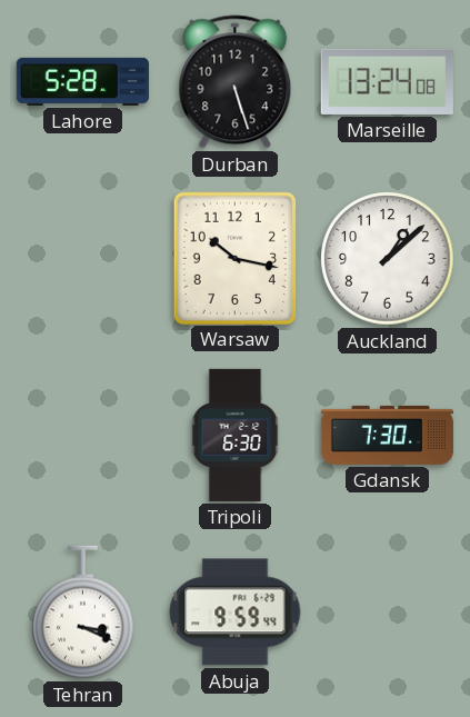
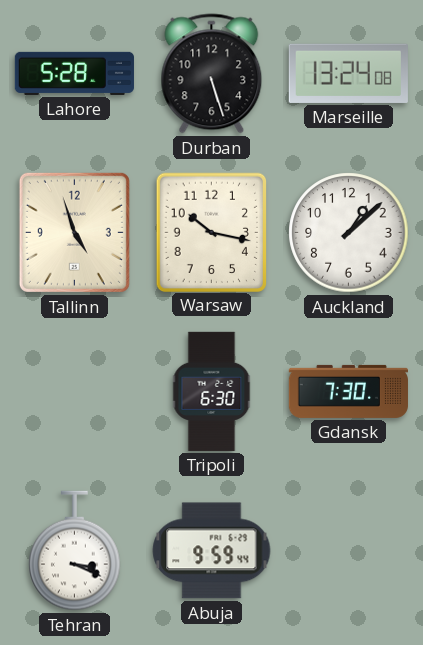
Tallinn: none -> 4:57
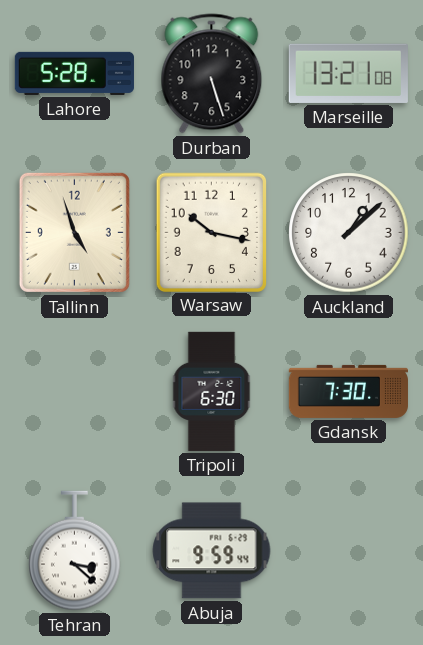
Marseille: 13:24 -> 13:21
Tehran: 3:19 -> 3:22
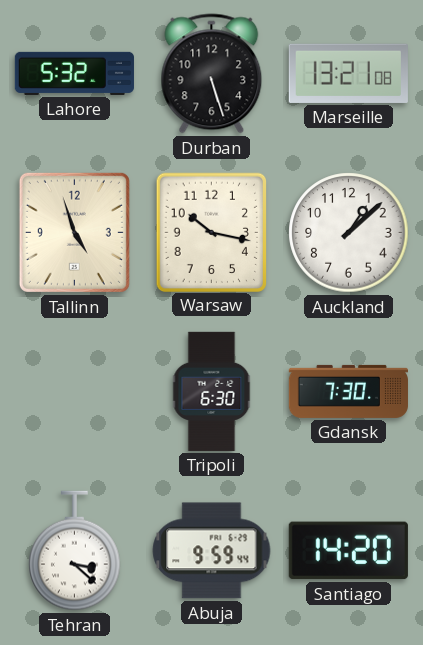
Lahore: 5:28 -> 5:32
Santiago: none -> 14:20
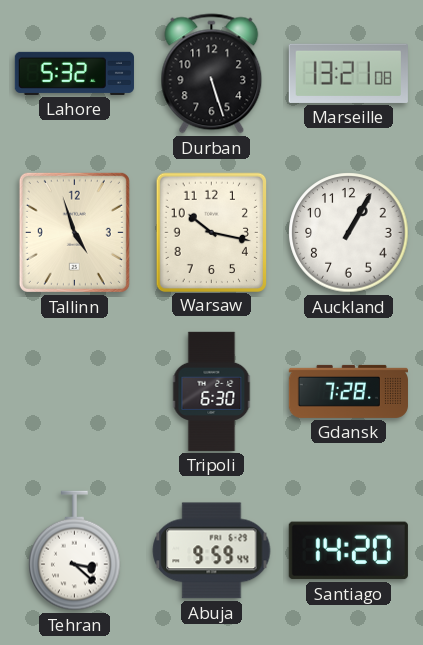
Auckland: 1:08 -> 1:05
Gdansk: 7:30 -> 7:28
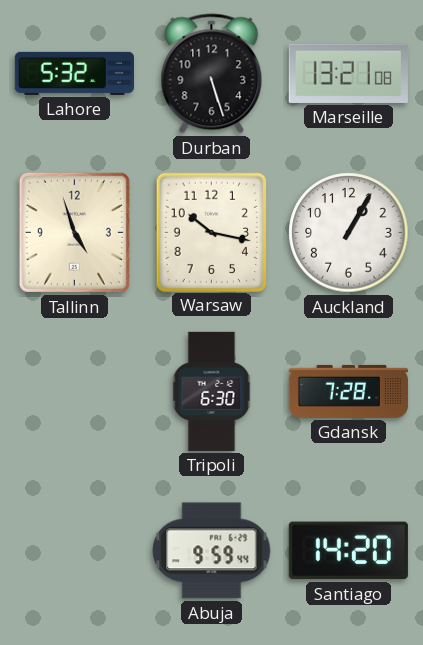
Tehran: 3:22 -> none
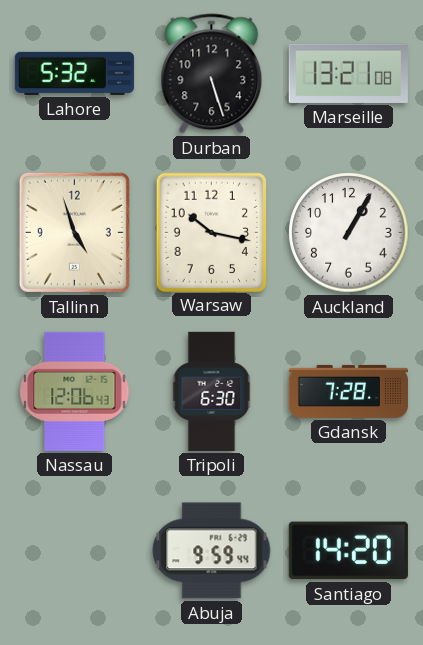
Nassau: none -> 12:06
